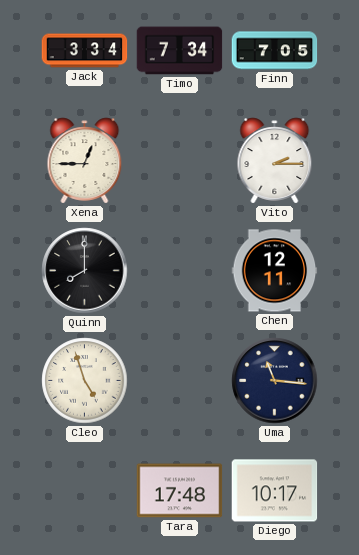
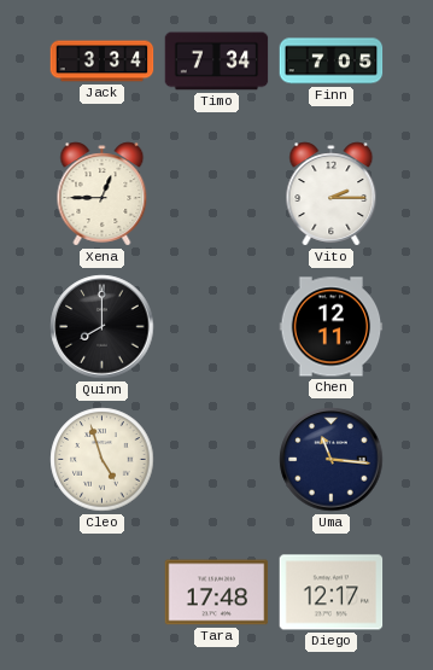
Diego: 10:17 -> 12:17
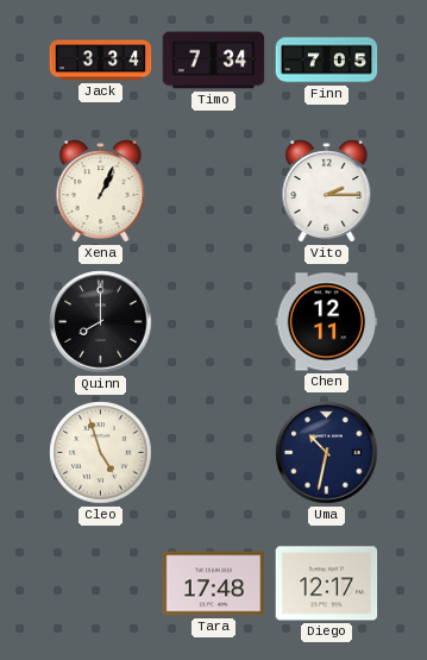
Xena: 12:45 -> 1:04
Uma: 11:16 -> 10:32
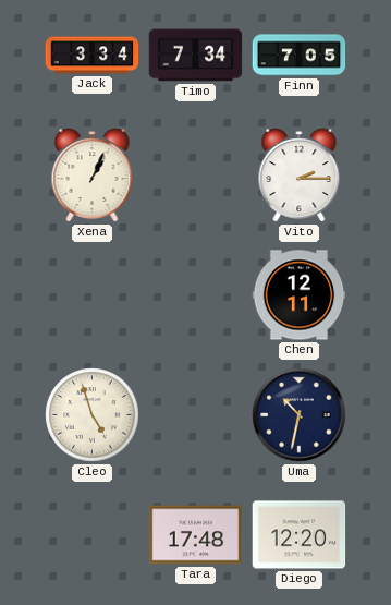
Quinn: 8:00 -> none
Diego: 12:17 -> 12:20
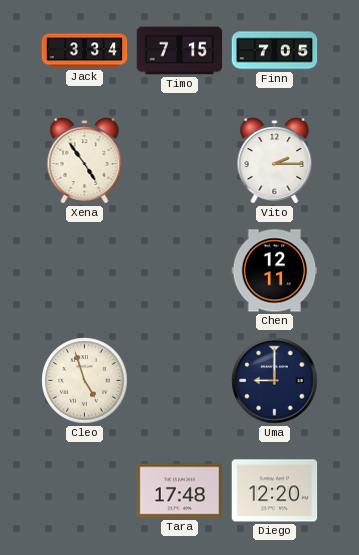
Timo: 7:34 -> 7:15
Xena: 1:04 -> 4:54
Uma: 10:32 -> 9:00
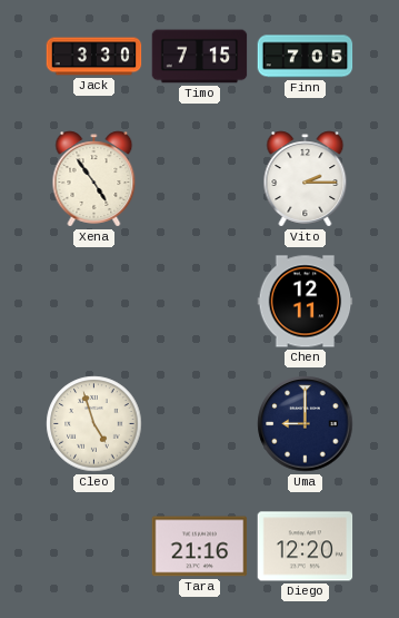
Jack: 3:34 -> 3:30
Tara: 17:48 -> 21:16
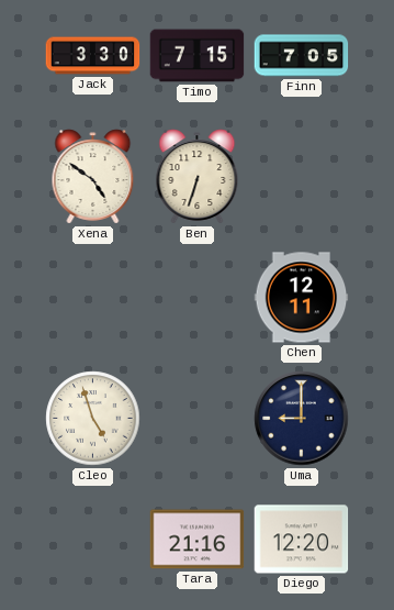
Xena: 4:54 -> 4:51
Ben: none -> 6:33
Vito: 2:15 -> none
